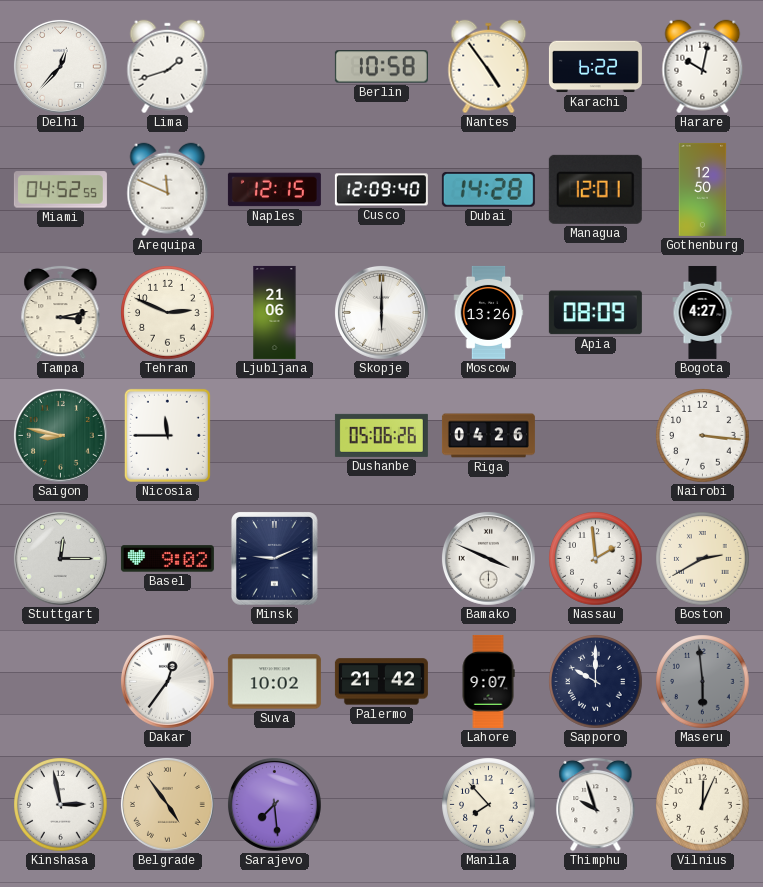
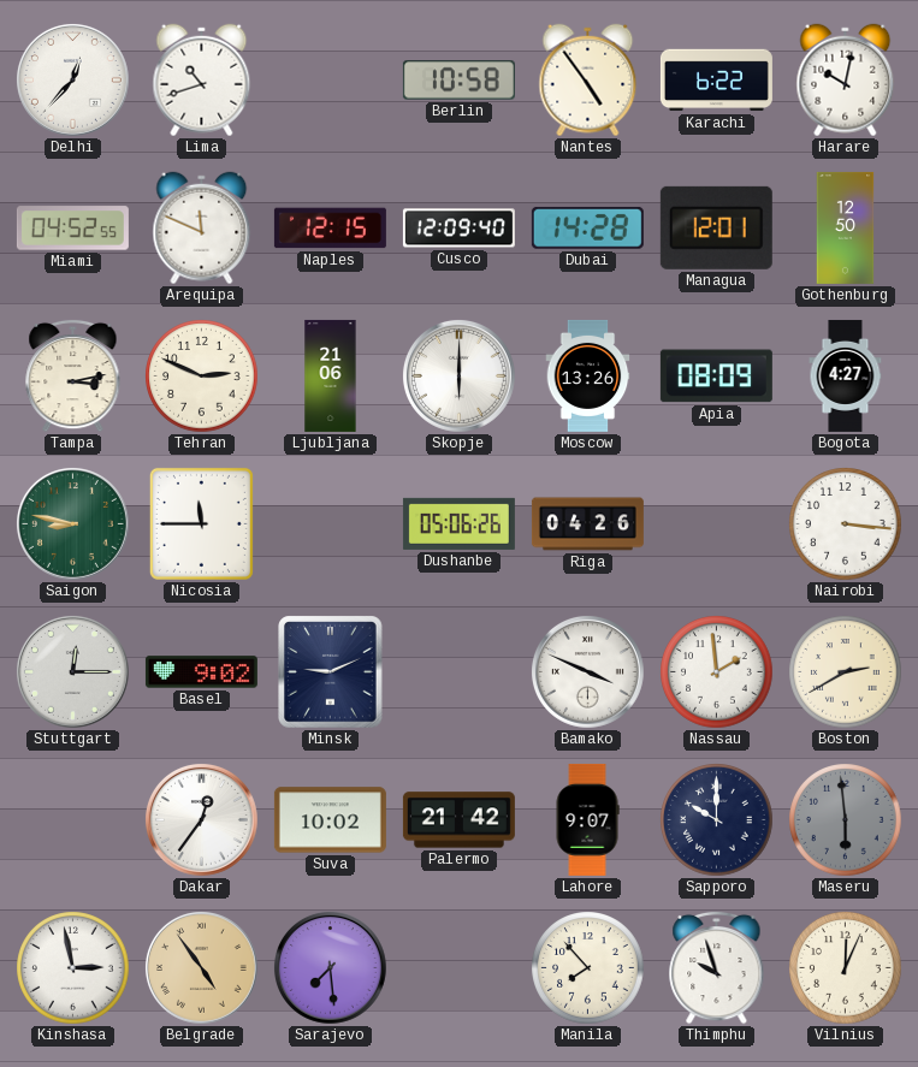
Lima: 1:42 -> 10:42
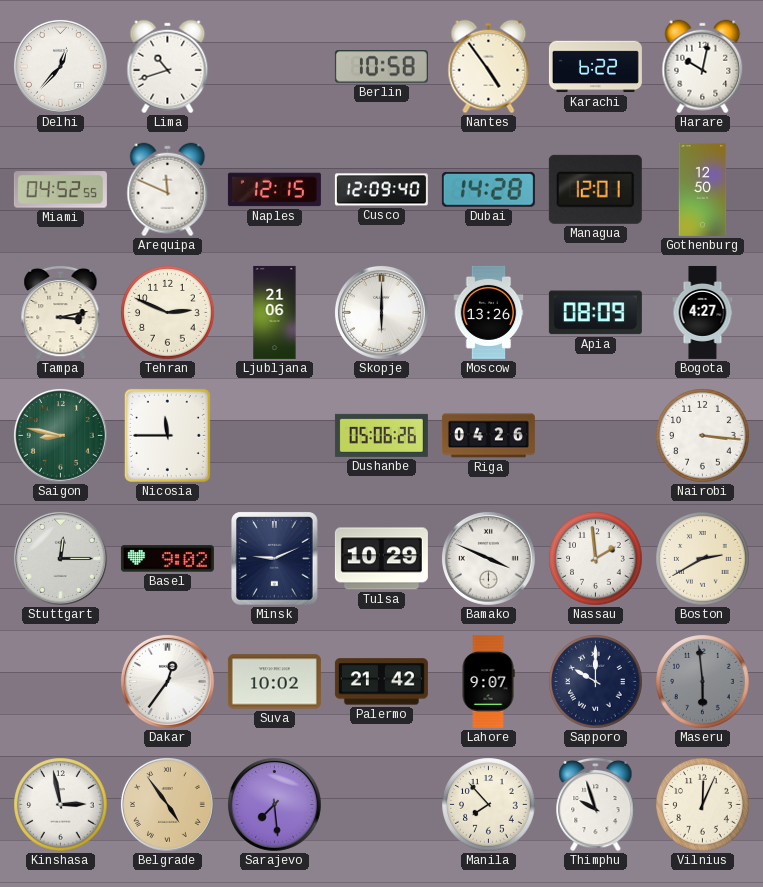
Tulsa: none -> 10:29
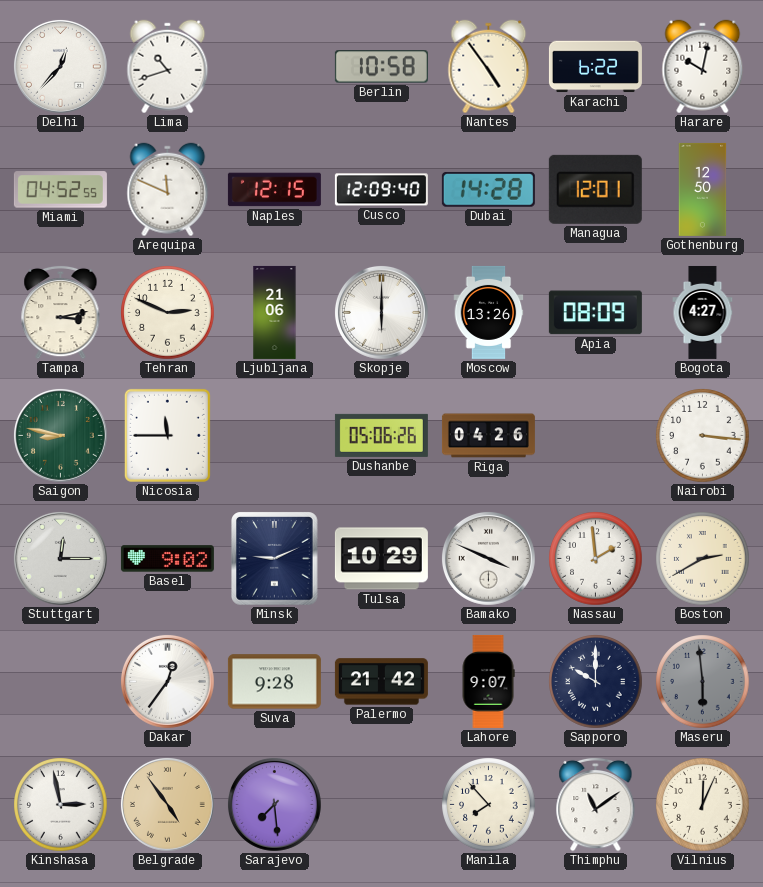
Suva: 10:02 -> 9:28
Thimphu: 9:57 -> 11:09
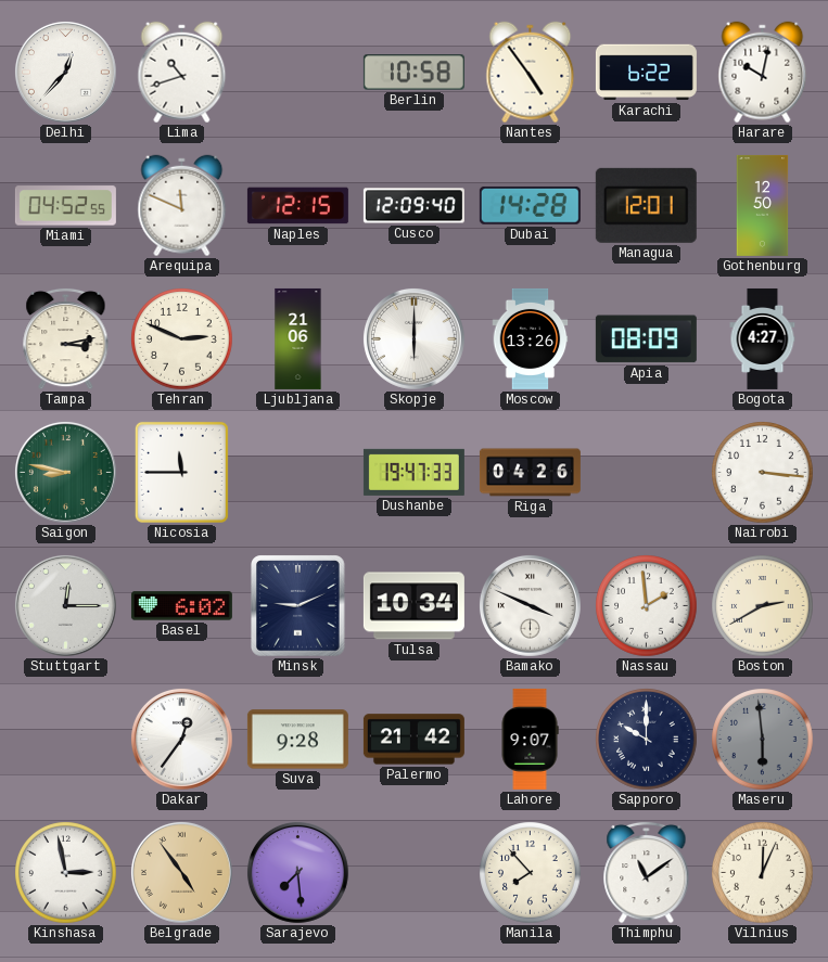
Dushanbe: 05:06 -> 19:47
Basel: 9:02 -> 6:02
Tulsa: 10:29 -> 10:34
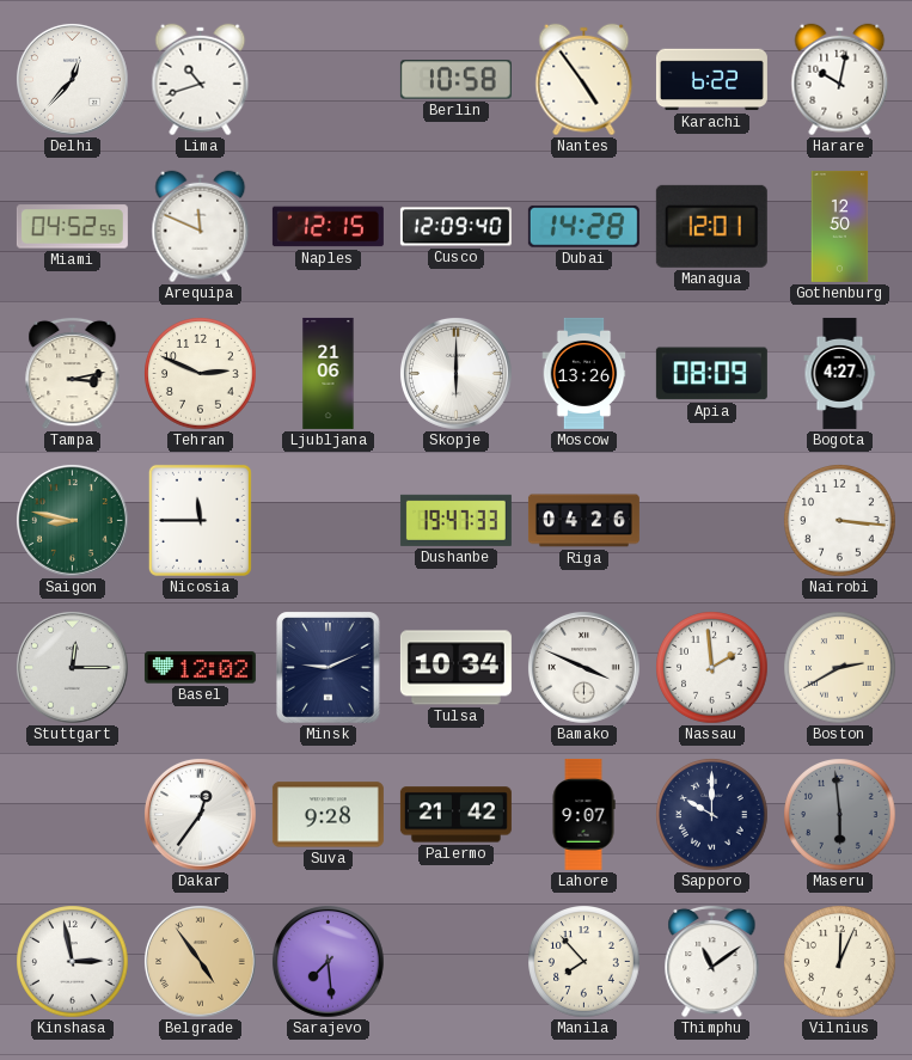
Basel: 6:02 -> 12:02
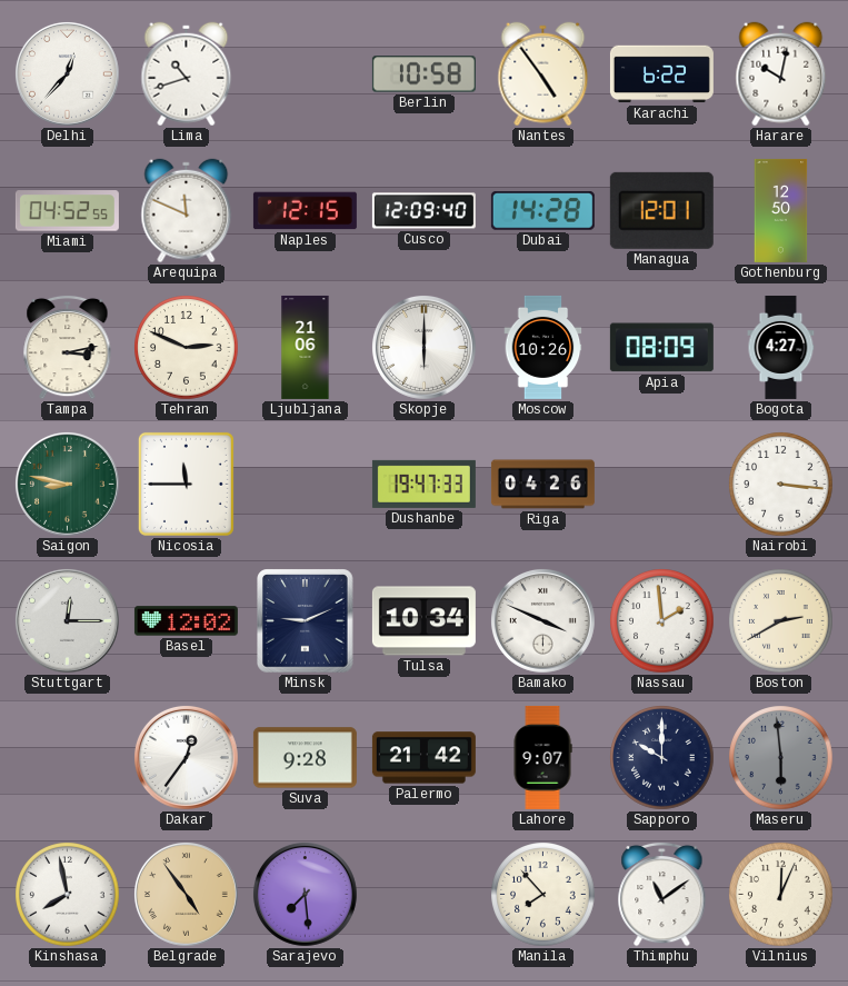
Moscow: 13:26 -> 10:26
Kinshasa: 2:58 -> 7:58
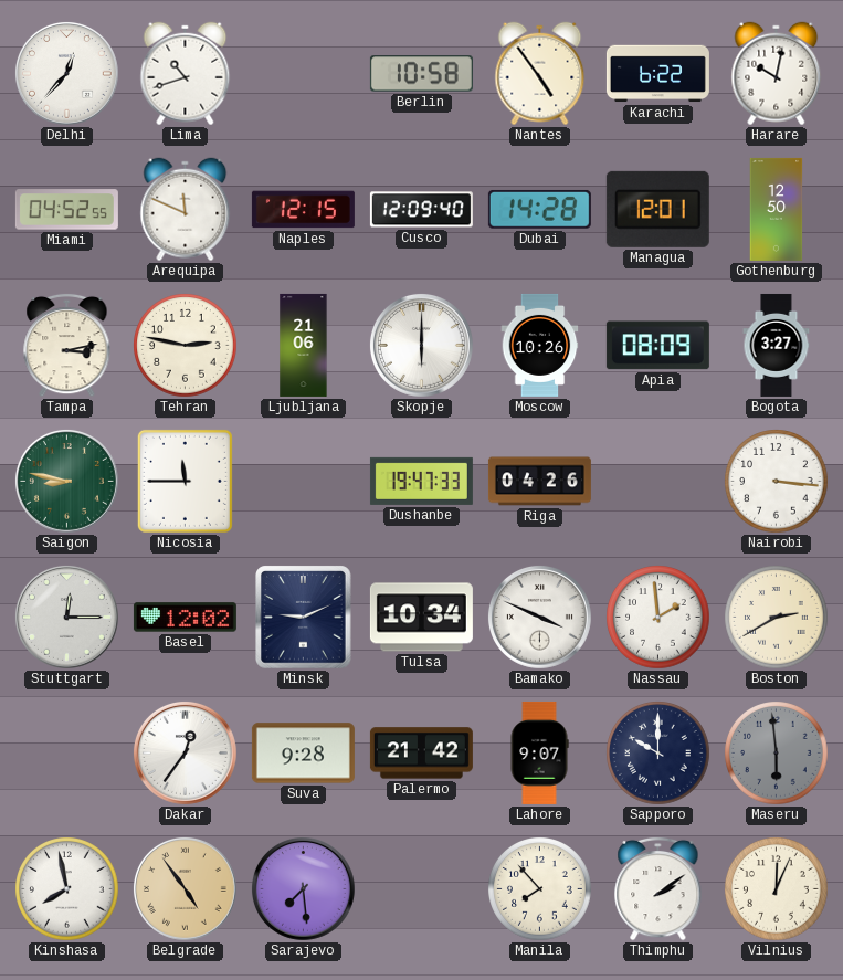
Tehran: 2:49 -> 2:47
Bogota: 4:27 -> 3:27
Thimphu: 11:09 -> 2:09
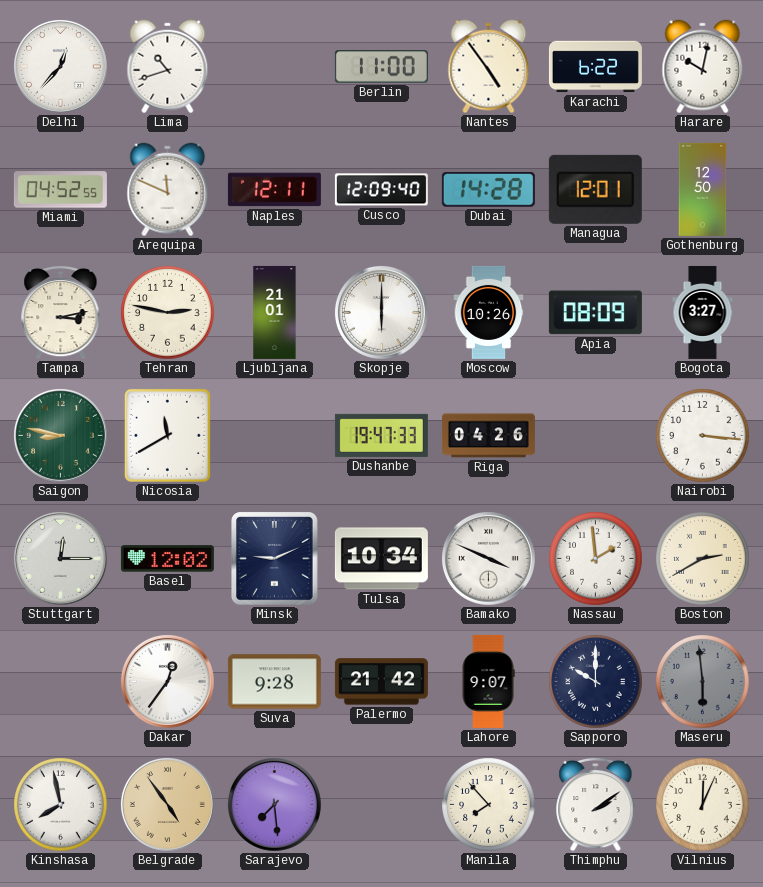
Berlin: 10:58 -> 11:00
Naples: 12:15 -> 12:11
Ljubljana: 21:06 -> 21:01
Nicosia: 11:45 -> 11:40
